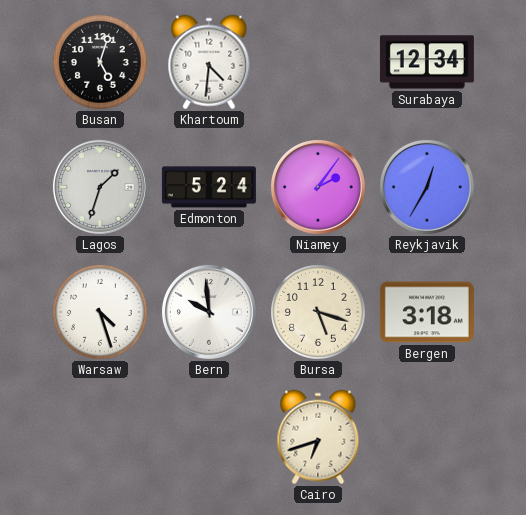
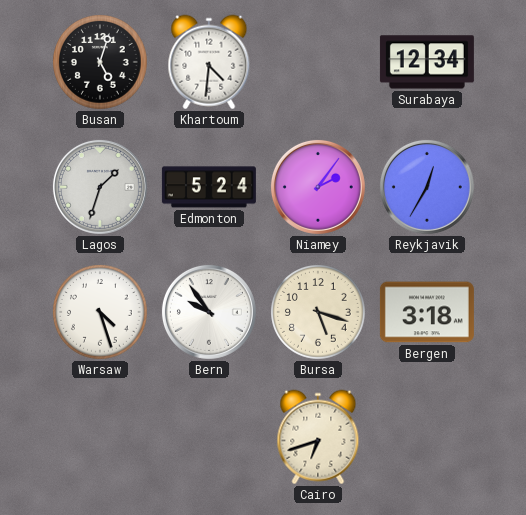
Bern: 9:59 -> 9:54
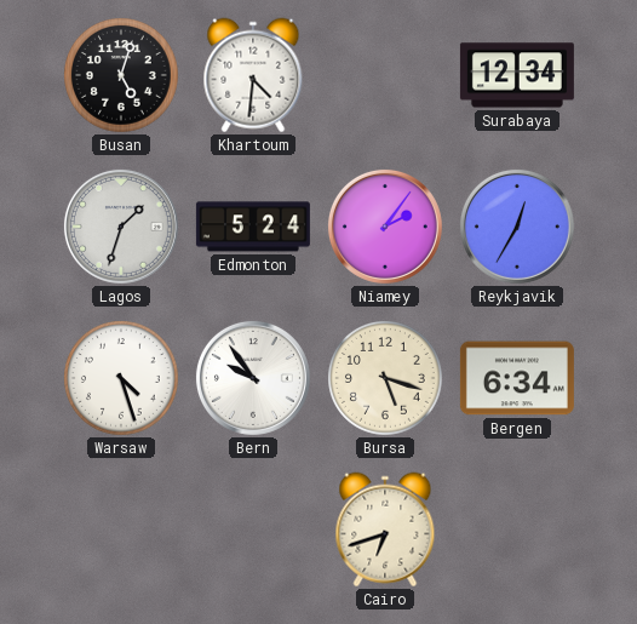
Bergen: 3:18 -> 6:34
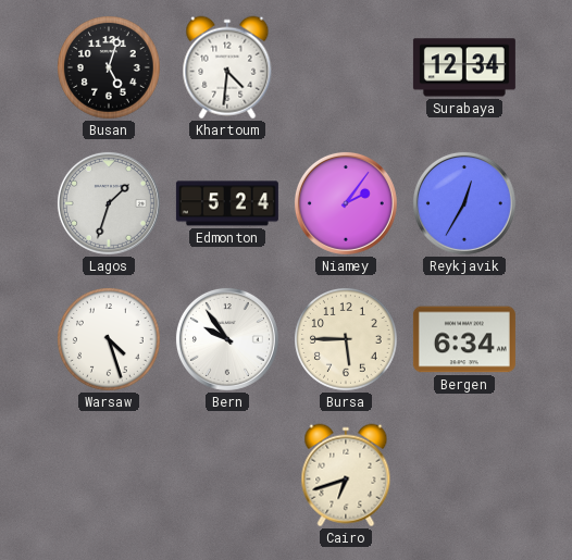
Bursa: 5:18 -> 5:45
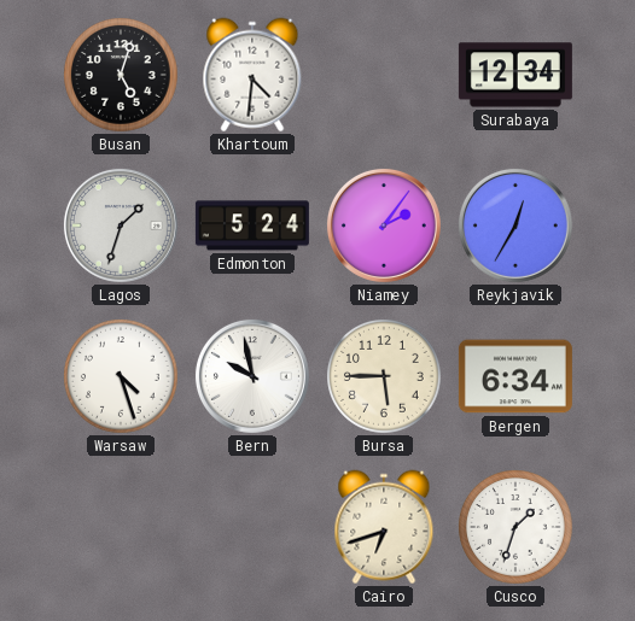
Bern: 9:54 -> 9:58
Cusco: none -> 1:33
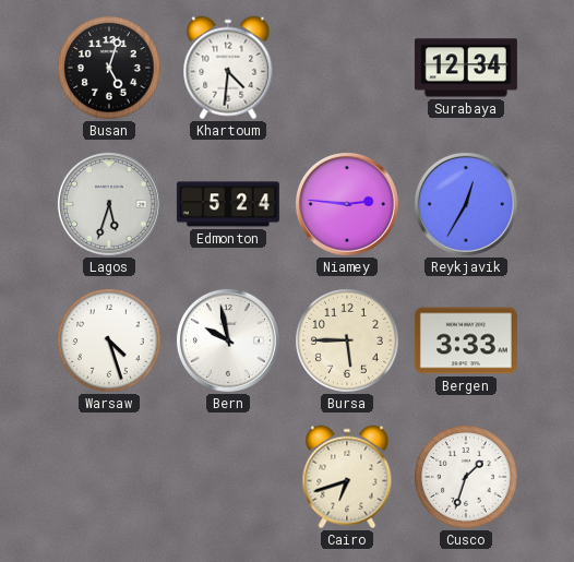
Lagos: 1:33 -> 5:33
Niamey: 2:06 -> 2:46
Bergen: 6:34 -> 3:33
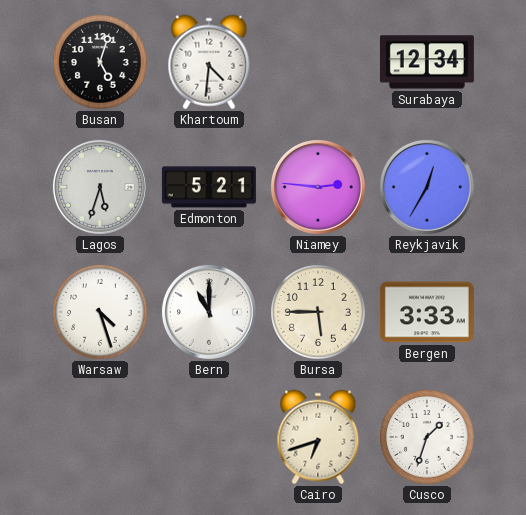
Edmonton: 5:24 -> 5:21
Bern: 9:58 -> 11:00
